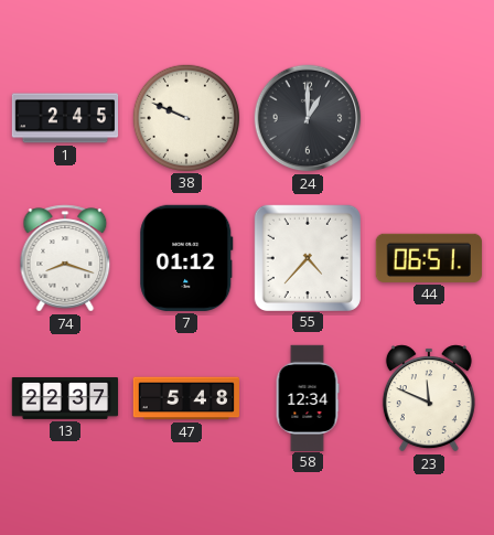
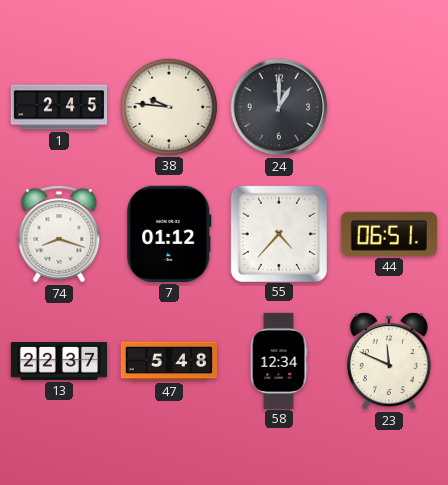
38: 9:49 -> 9:46
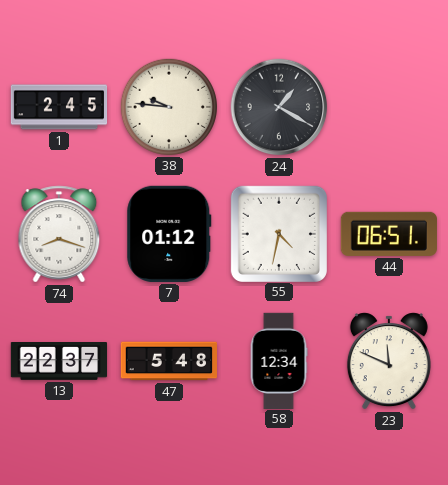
24: 1:00 -> 1:20
55: 4:37 -> 4:32
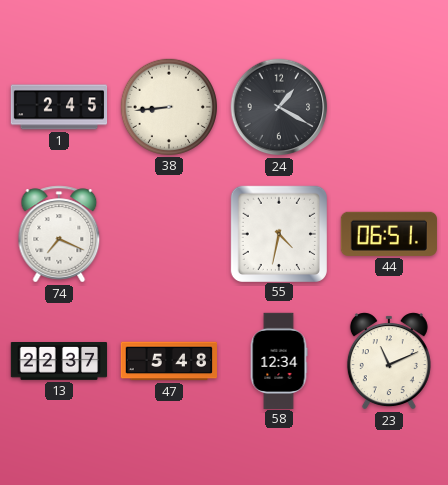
38: 9:46 -> 8:44
74: 8:18 -> 7:19
7: 01:12 -> none
23: 11:49 -> 11:11
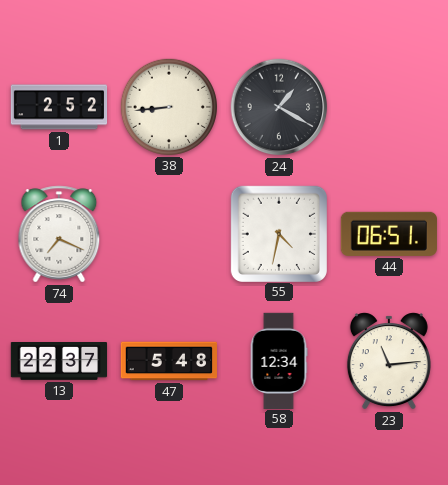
1: 2:45 -> 2:52
23: 11:11 -> 11:14
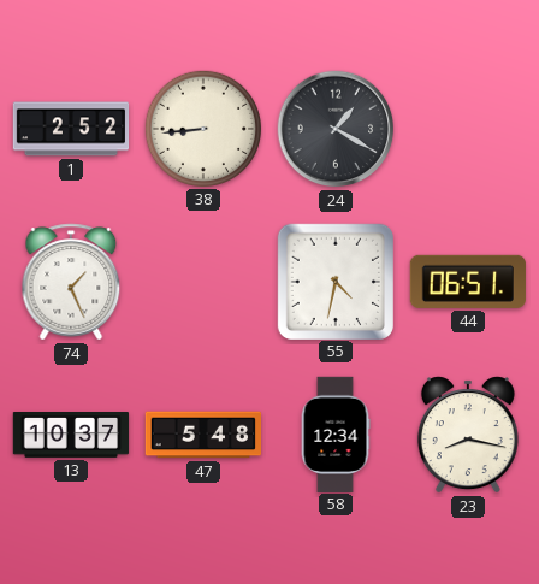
74: 7:19 -> 1:26
13: 22:37 -> 10:37
23: 11:14 -> 8:17
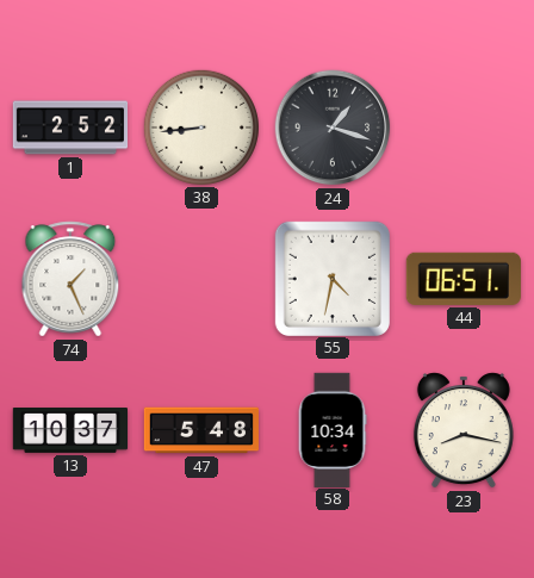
24: 1:20 -> 1:18
58: 12:34 -> 10:34
